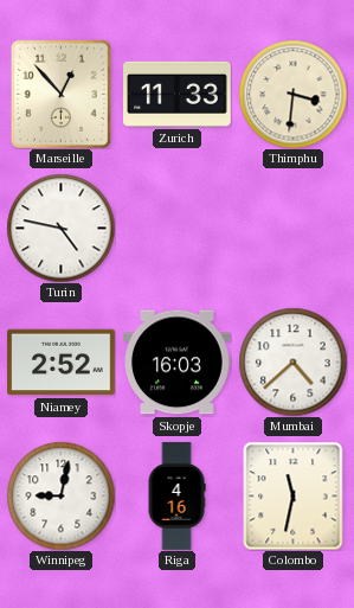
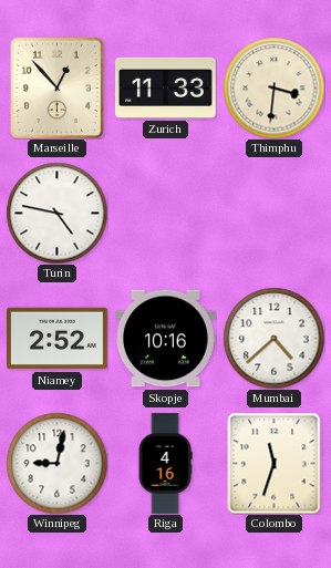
Skopje: 16:03 -> 10:16
Colombo: 11:32 -> 11:33
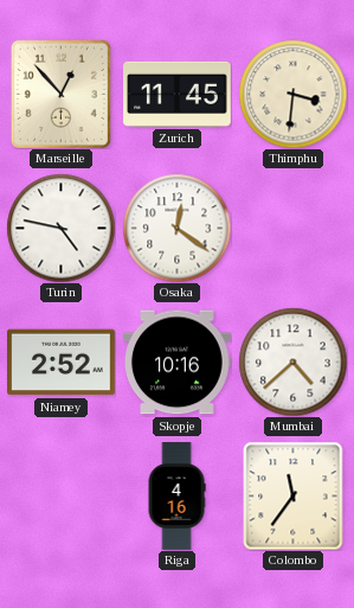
Zurich: 11:33 -> 11:45
Osaka: none -> 12:21
Winnipeg: 9:02 -> none
Colombo: 11:33 -> 11:36
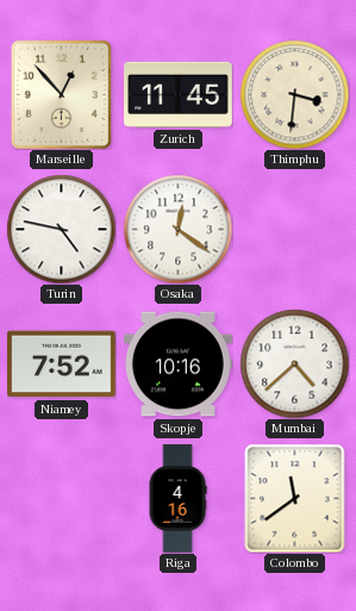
Niamey: 2:52 -> 7:52
Colombo: 11:36 -> 11:39
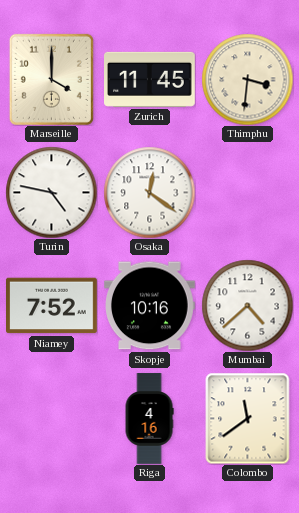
Marseille: 12:53 -> 4:00
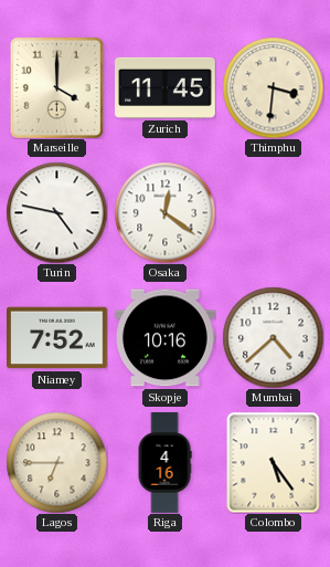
Lagos: none -> 6:45
Colombo: 11:39 -> 5:24
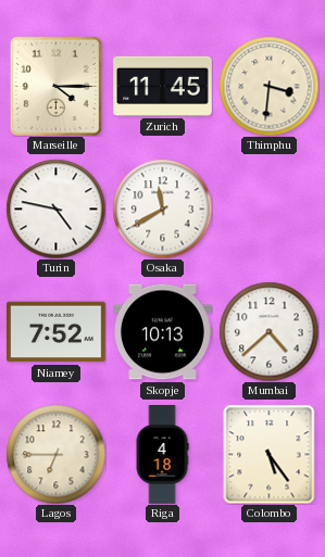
Marseille: 4:00 -> 4:15
Osaka: 12:21 -> 11:40
Skopje: 10:16 -> 10:13
Riga: 4:16 -> 4:18
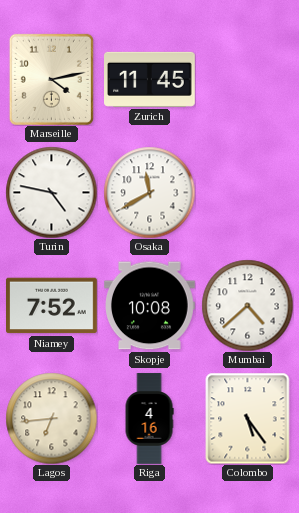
Marseille: 4:15 -> 4:13
Thimphu: 3:31 -> none
Skopje: 10:13 -> 10:08
Lagos: 6:45 -> 6:44
Riga: 4:18 -> 4:16
